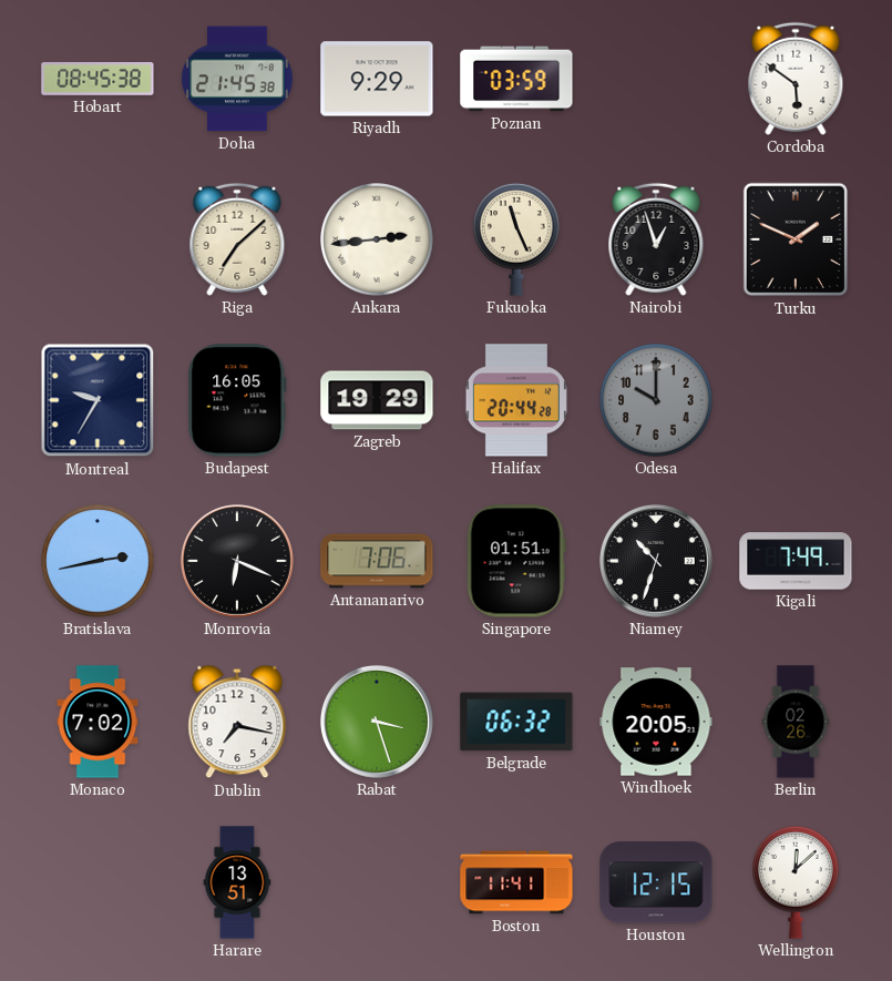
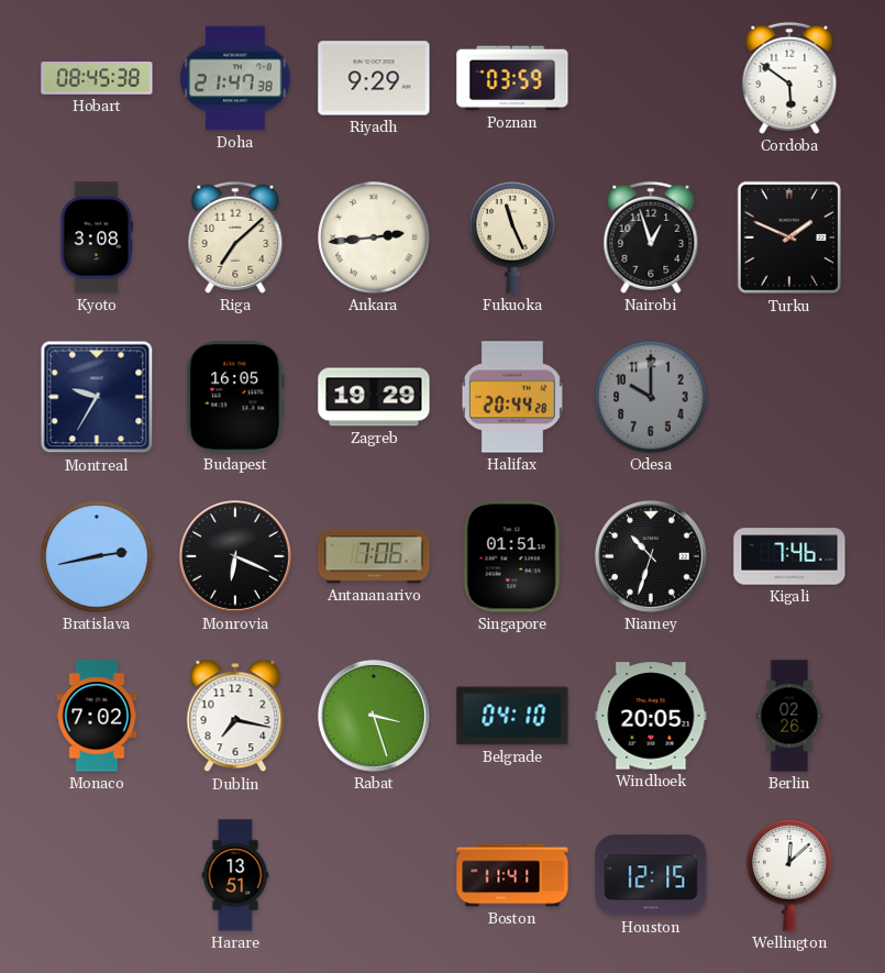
Doha: 21:45 -> 21:47
Kyoto: none -> 3:08
Kigali: 7:49 -> 7:46
Belgrade: 06:32 -> 04:10
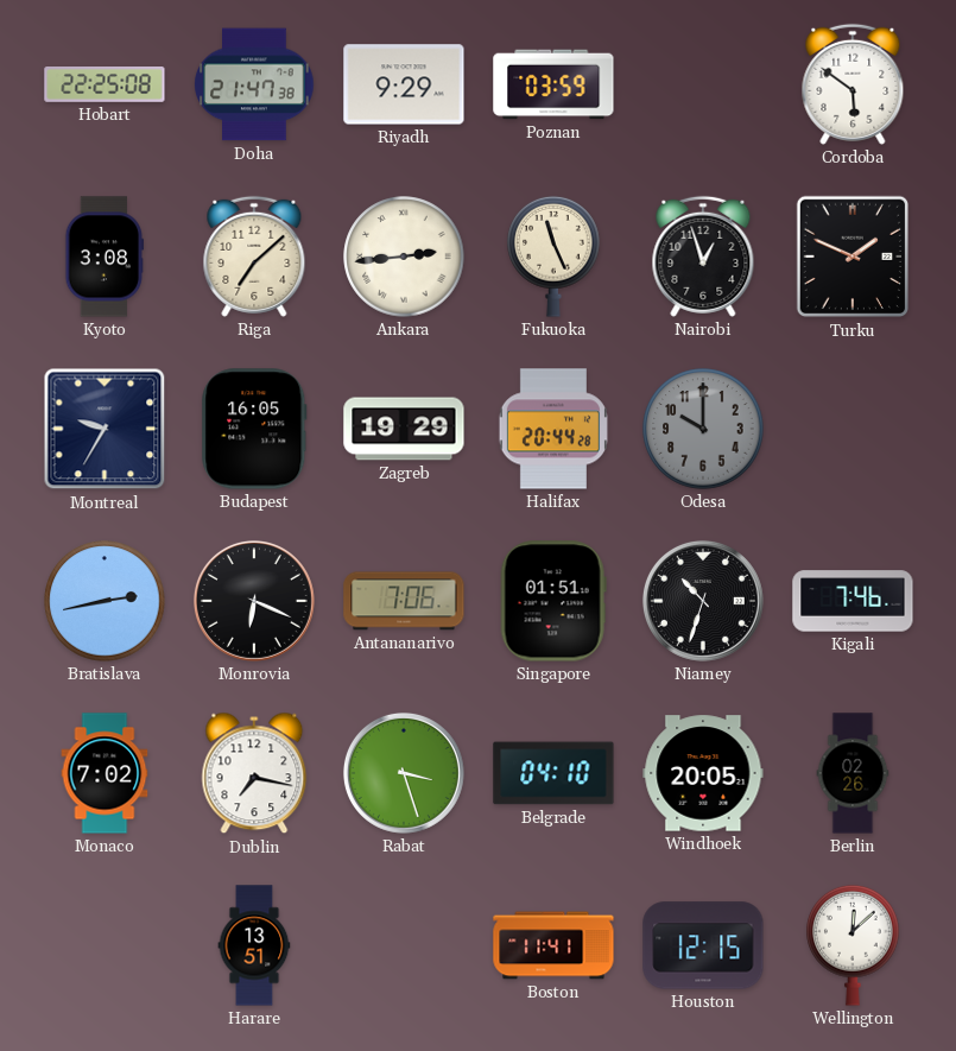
Hobart: 08:45 -> 22:25
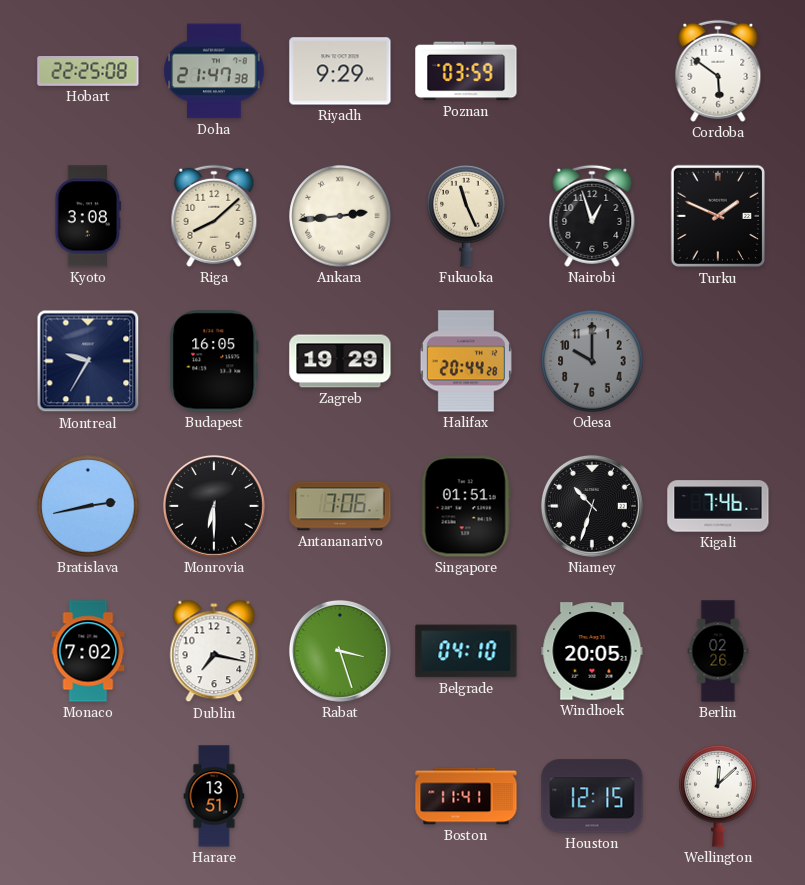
Riga: 7:08 -> 8:08
Monrovia: 6:19 -> 6:30
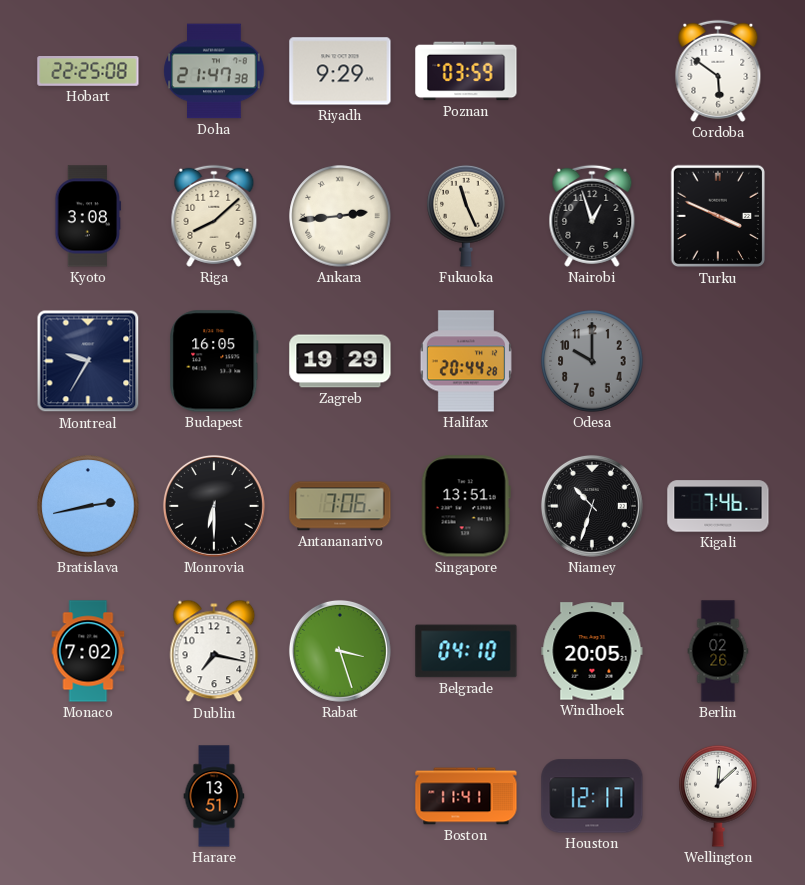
Turku: 1:49 -> 3:49
Singapore: 01:51 -> 13:51
Houston: 12:15 -> 12:17
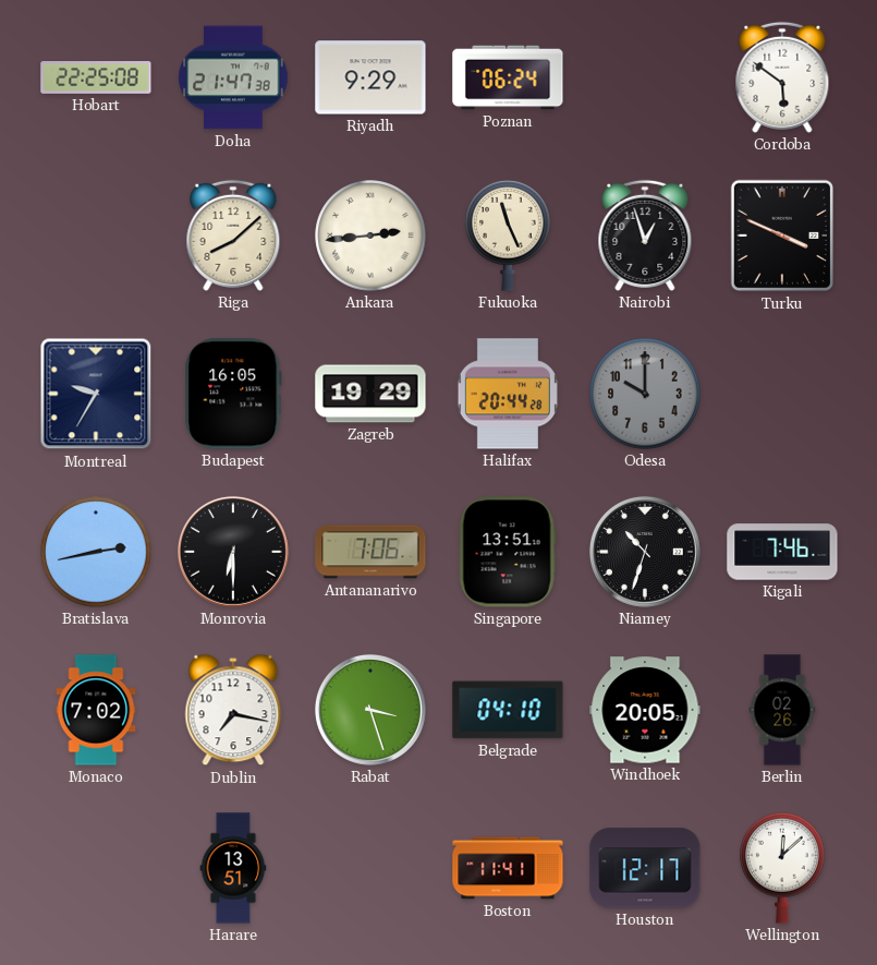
Poznan: 03:59 -> 06:24
Kyoto: 3:08 -> none
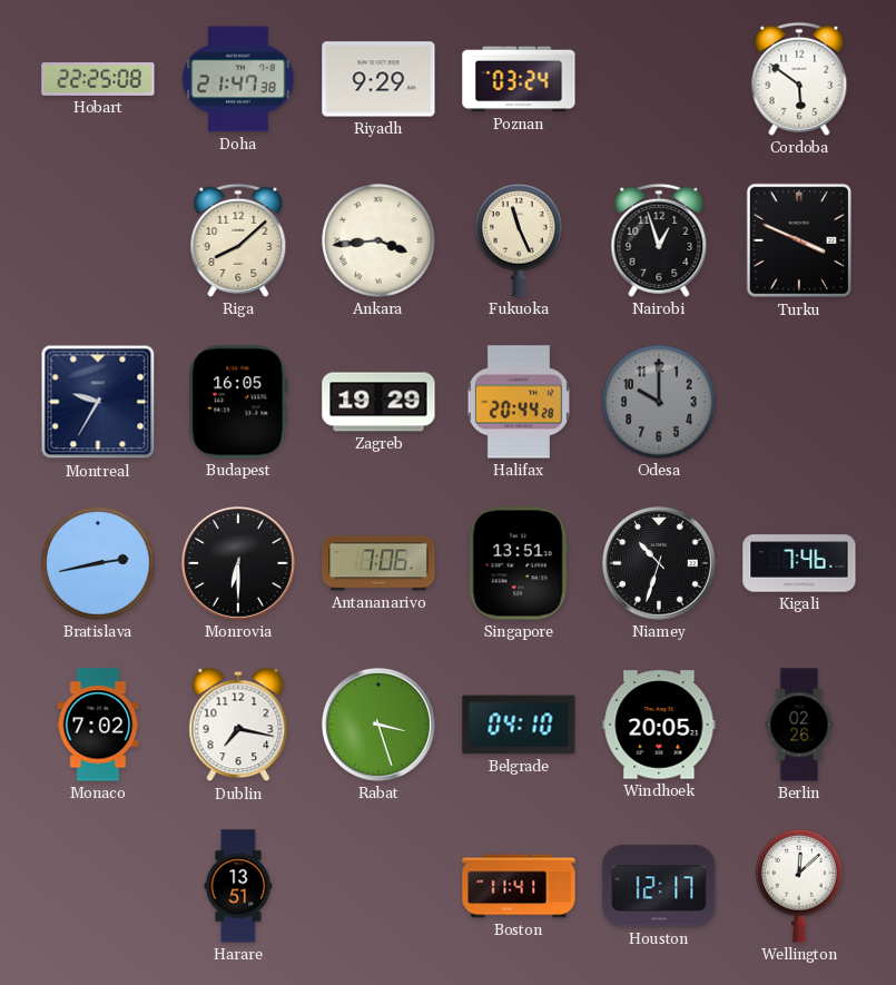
Poznan: 06:24 -> 03:24
Ankara: 2:44 -> 3:44
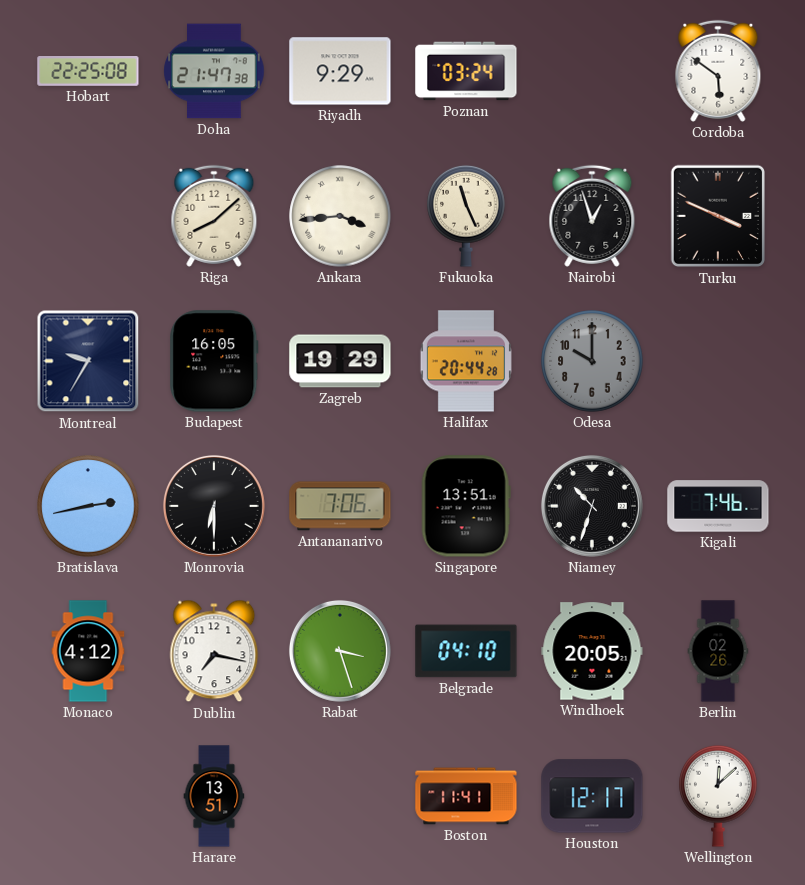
Monaco: 7:02 -> 4:12
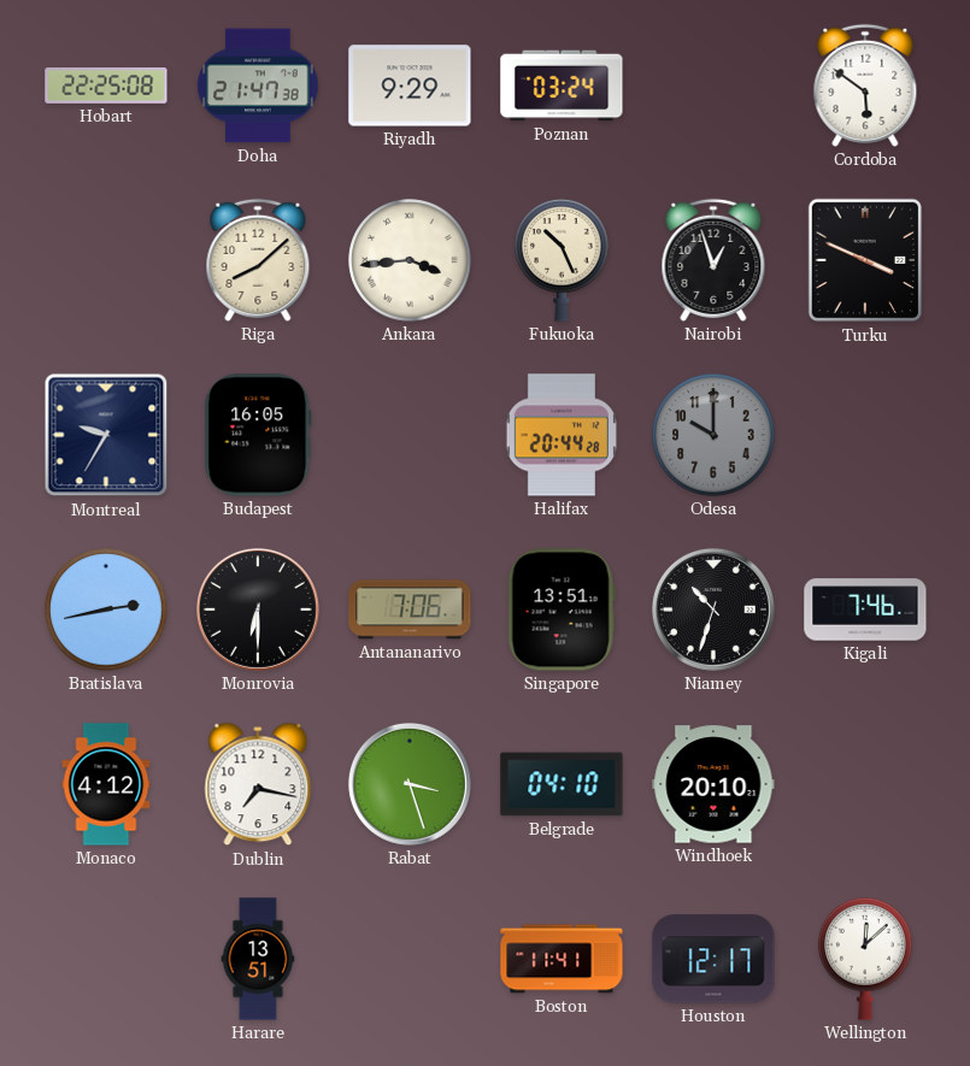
Fukuoka: 11:26 -> 10:26
Zagreb: 19:29 -> none
Windhoek: 20:05 -> 20:10
Berlin: 02:26 -> none
